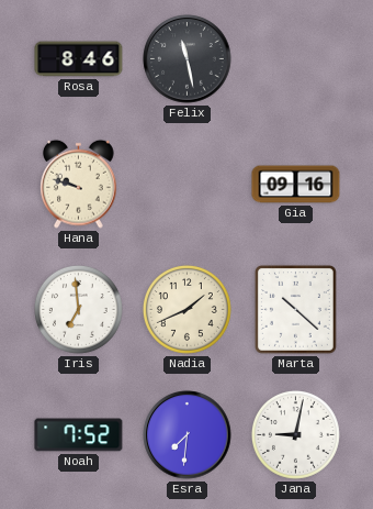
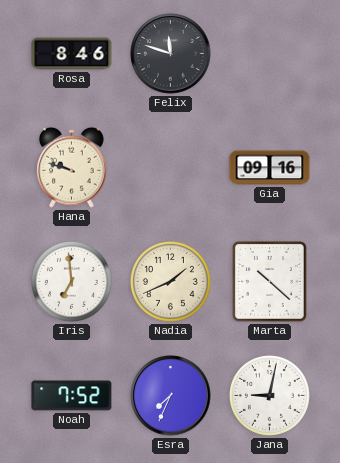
Felix: 11:28 -> 11:48
Esra: 7:31 -> 7:34
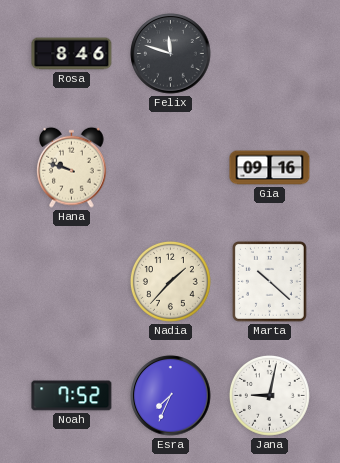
Iris: 6:59 -> none
Nadia: 1:41 -> 1:37
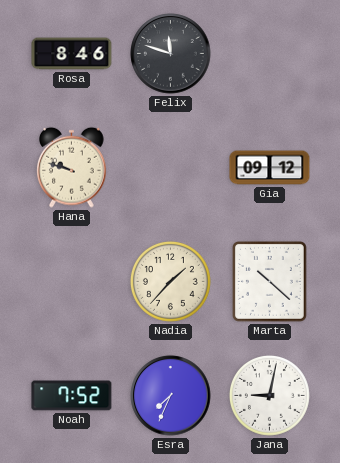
Gia: 09:16 -> 09:12
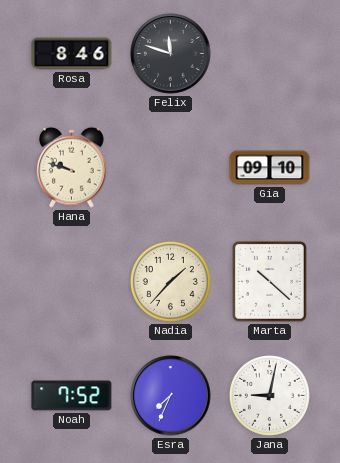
Gia: 09:12 -> 09:10
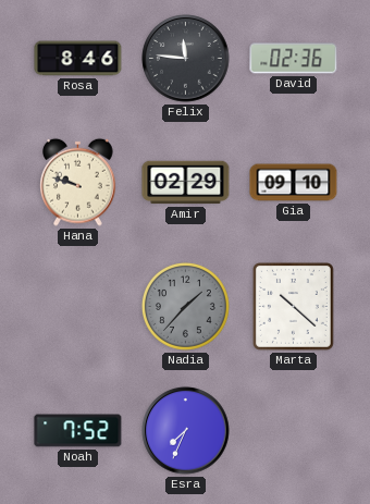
Felix: 11:48 -> 11:46
David: none -> 02:36
Amir: none -> 02:29
Nadia dial: cream -> grey
Jana: 9:02 -> none
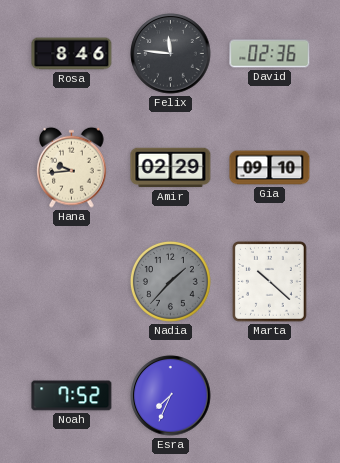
Hana: 9:48 -> 9:44
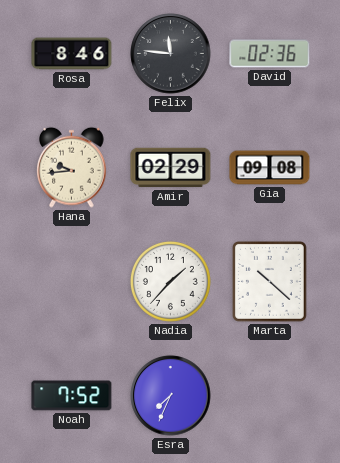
Gia: 09:10 -> 09:08
Nadia dial: grey -> white
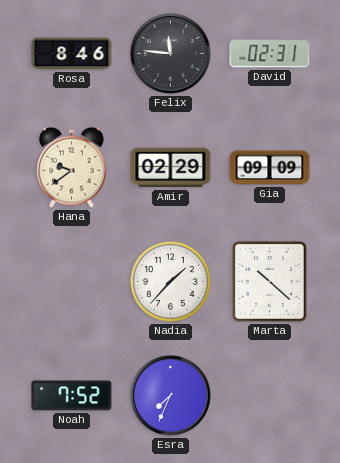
David: 02:36 -> 02:31
Hana: 9:44 -> 9:39
Gia: 09:08 -> 09:09
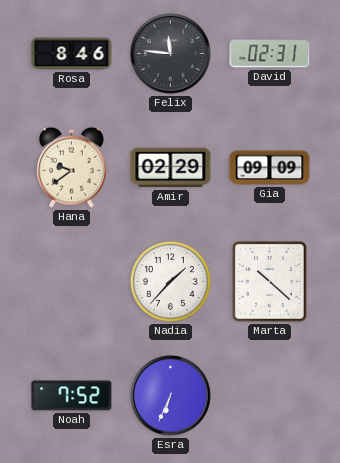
Esra: 7:34 -> 6:34
